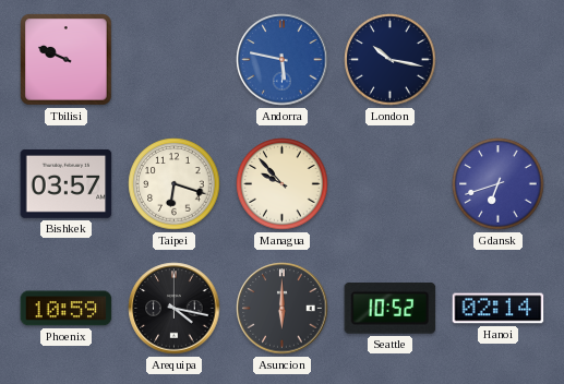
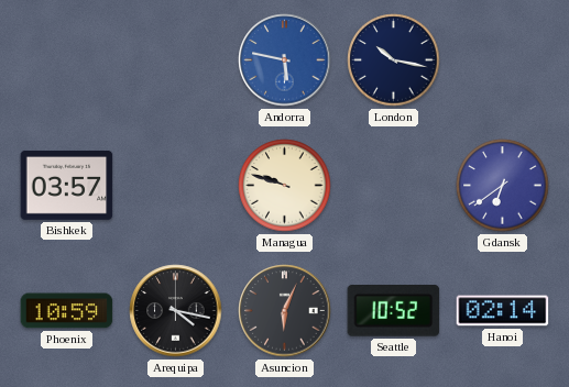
Tbilisi: 9:49 -> none
Taipei: 6:18 -> none
Managua: 9:53 -> 9:48
Gdansk: 6:42 -> 6:39
Asuncion: 6:00 -> 6:04
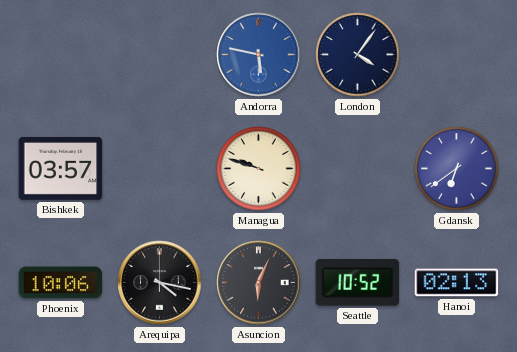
London: 10:17 -> 4:06
Phoenix: 10:59 -> 10:06
Hanoi: 02:14 -> 02:13
